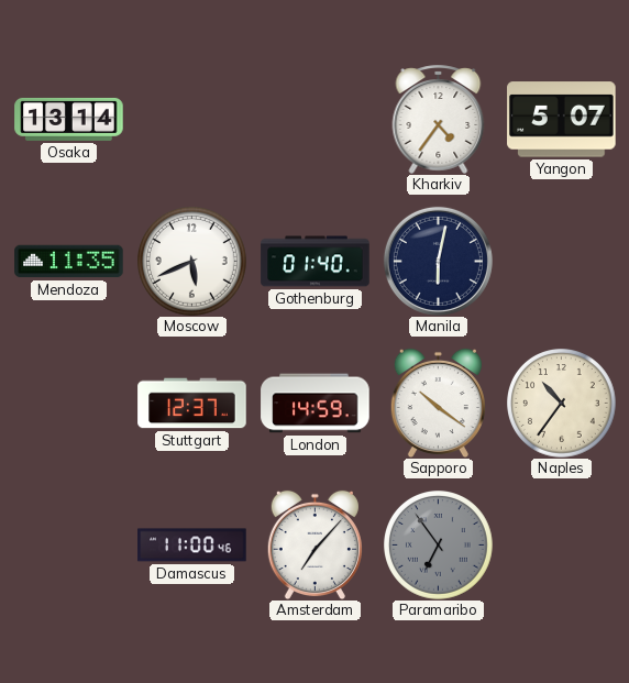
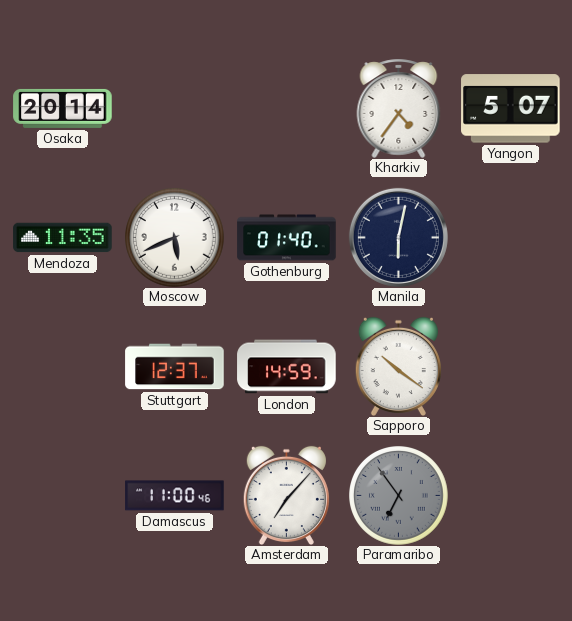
Osaka: 13:14 -> 20:14
Naples: 10:36 -> none
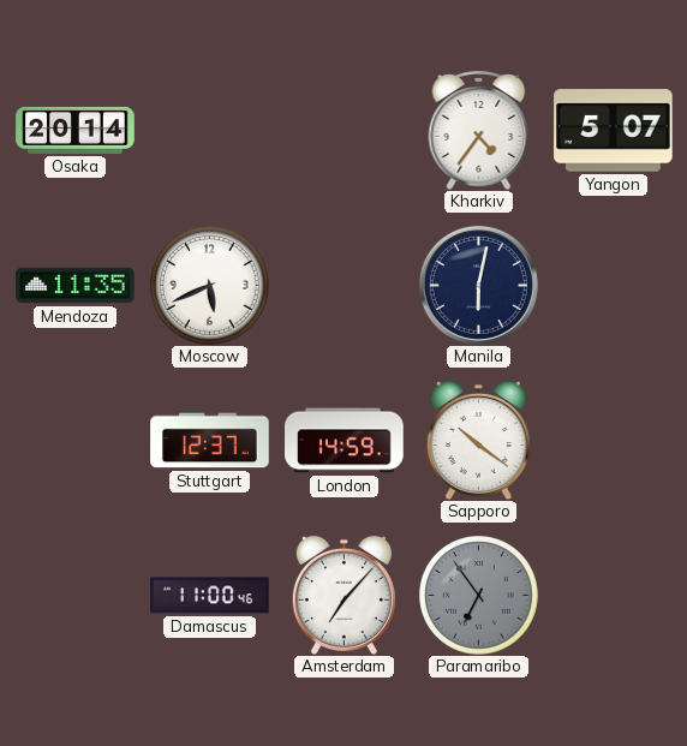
Gothenburg: 01:40 -> none
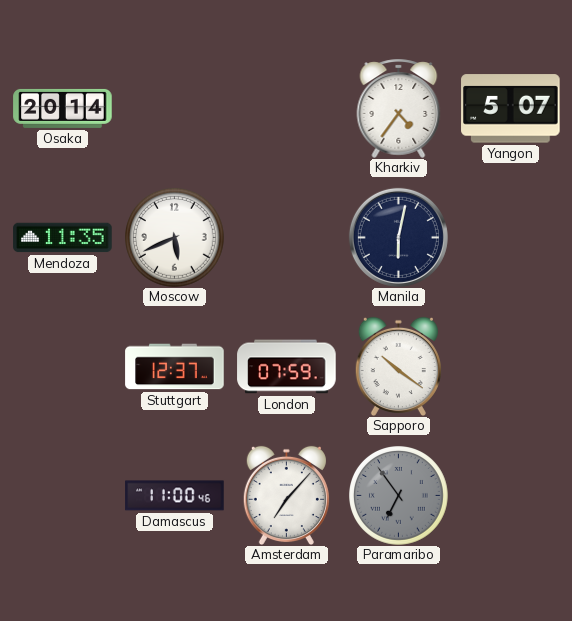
London: 14:59 -> 07:59
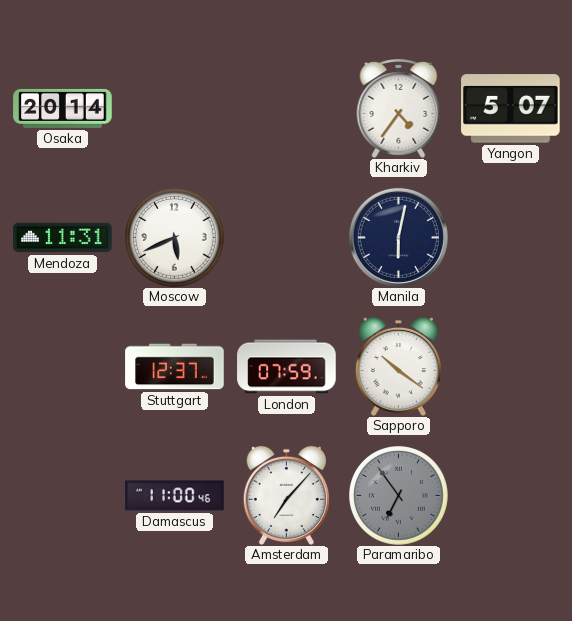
Mendoza: 11:35 -> 11:31
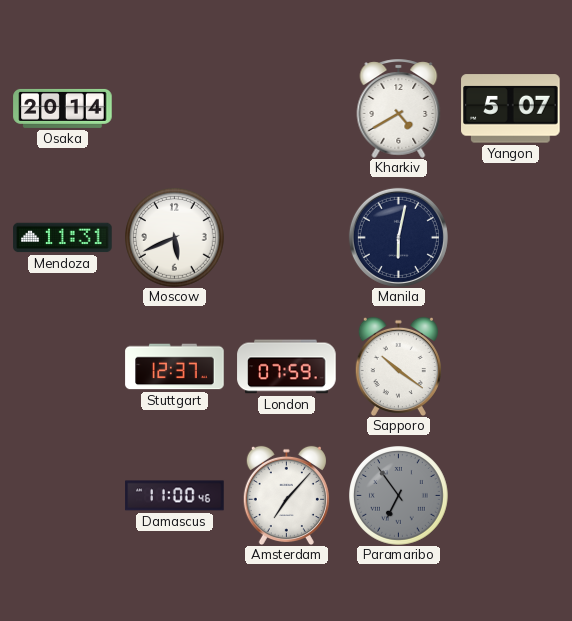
Kharkiv: 4:36 -> 4:40
